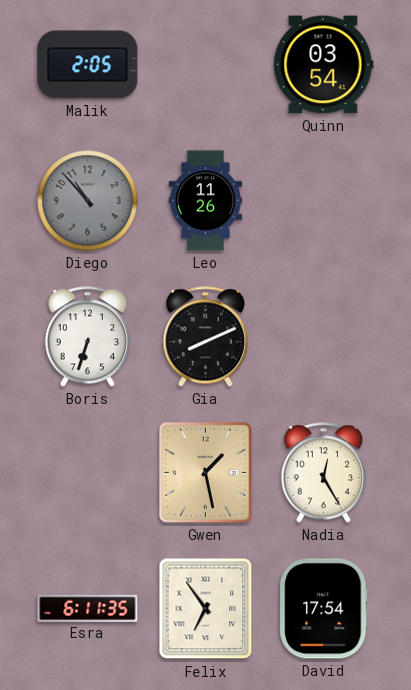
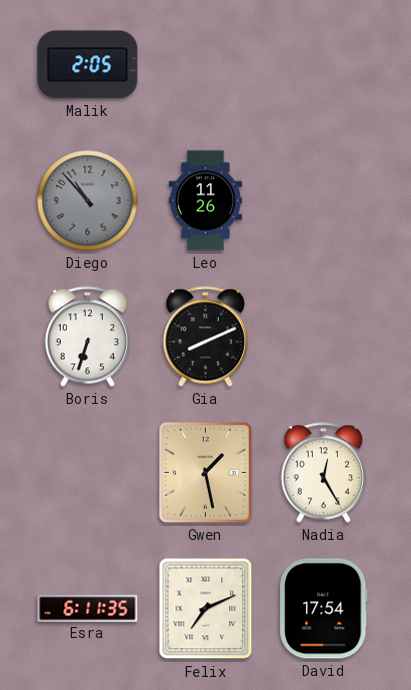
Quinn: 03:54 -> none
Felix: 6:54 -> 7:11
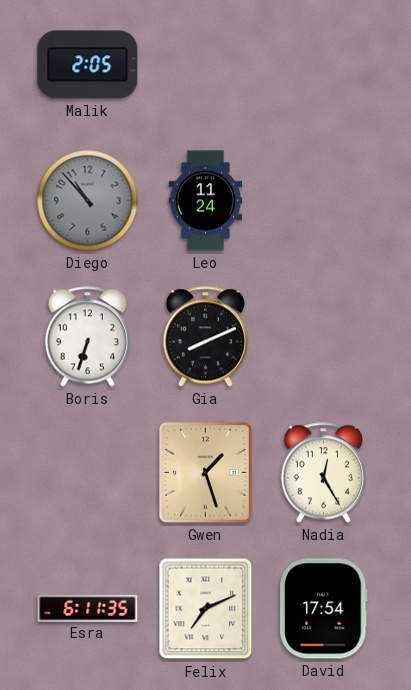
Leo: 11:26 -> 11:24
Gwen: 1:28 -> 1:27
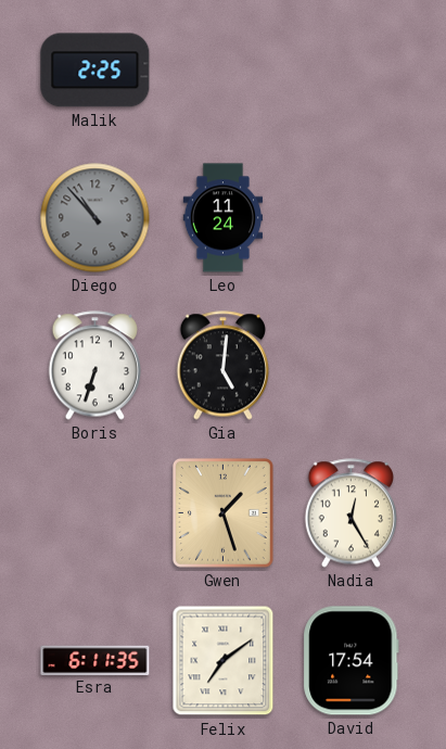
Malik: 2:05 -> 2:25
Gia: 8:11 -> 5:01
Felix: 7:11 -> 7:09
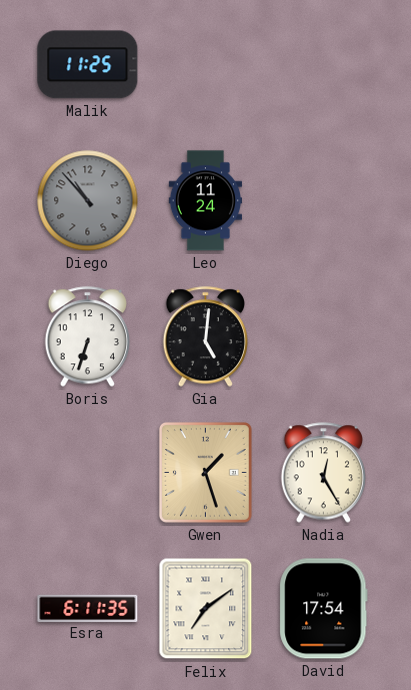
Malik: 2:25 -> 11:25
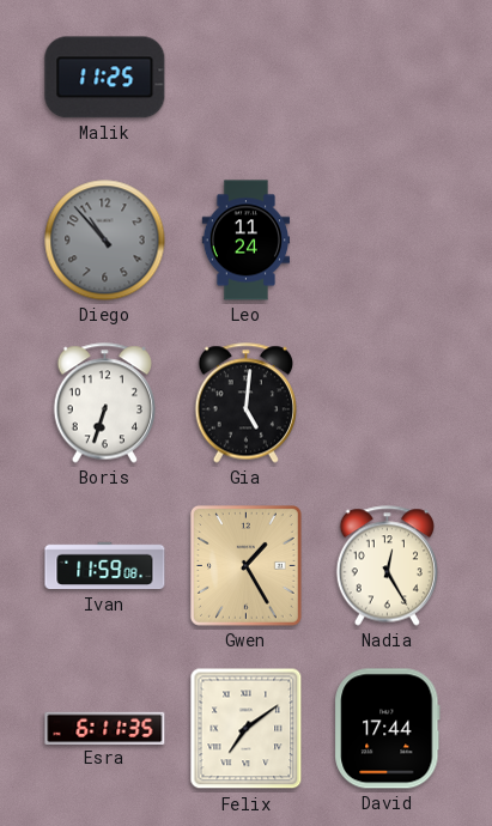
Ivan: none -> 11:59
Gwen: 1:27 -> 1:25
David: 17:54 -> 17:44
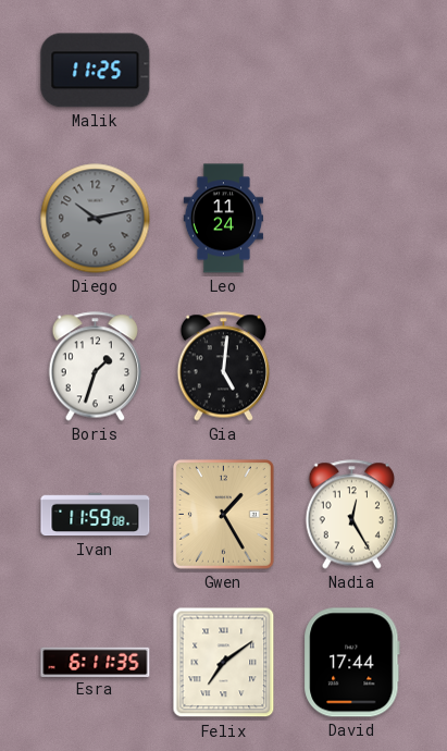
Diego: 10:53 -> 10:13
Boris: 6:33 -> 1:33
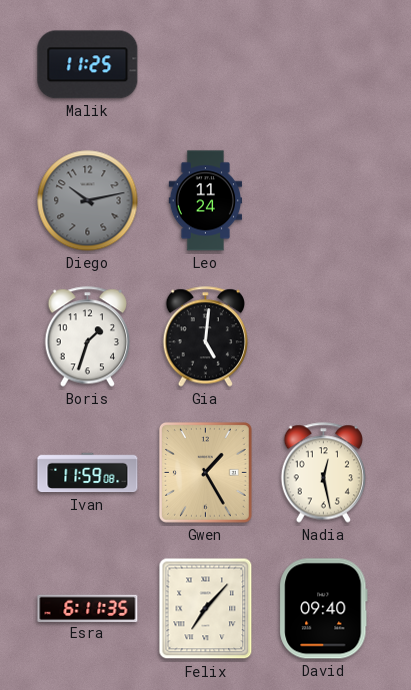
Nadia: 12:25 -> 12:28
Felix: 7:09 -> 7:07
David: 17:44 -> 09:40
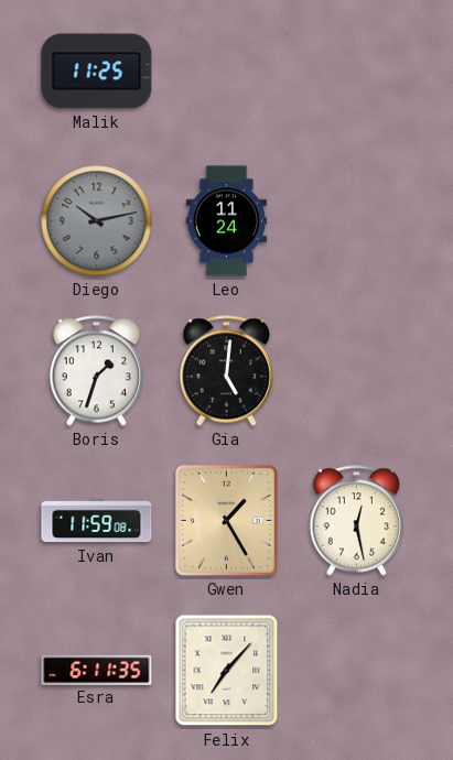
David: 09:40 -> none
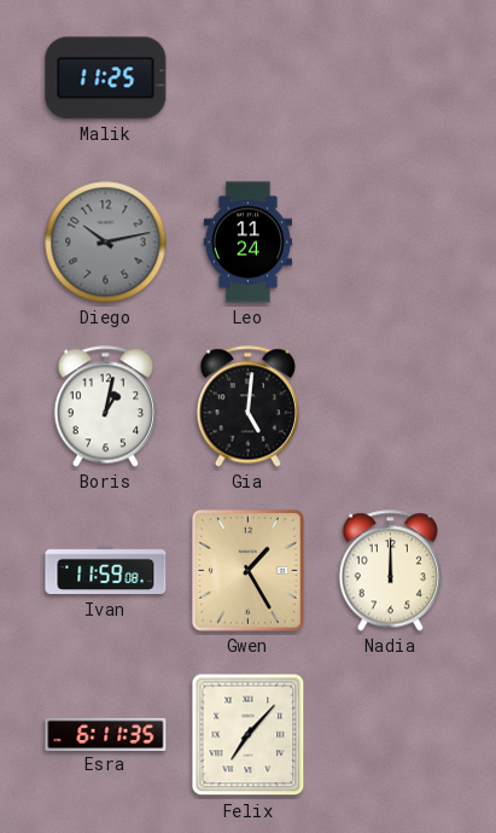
Boris: 1:33 -> 1:02
Nadia: 12:28 -> 12:00
